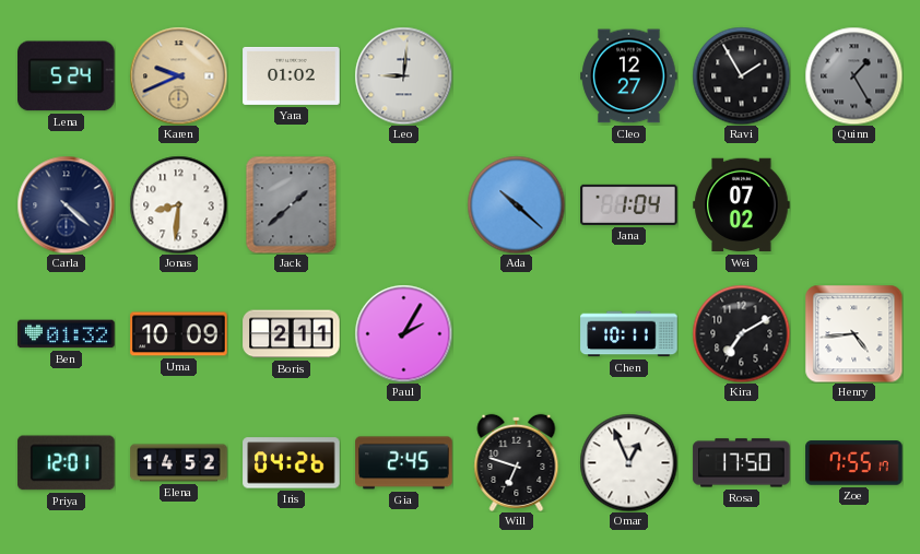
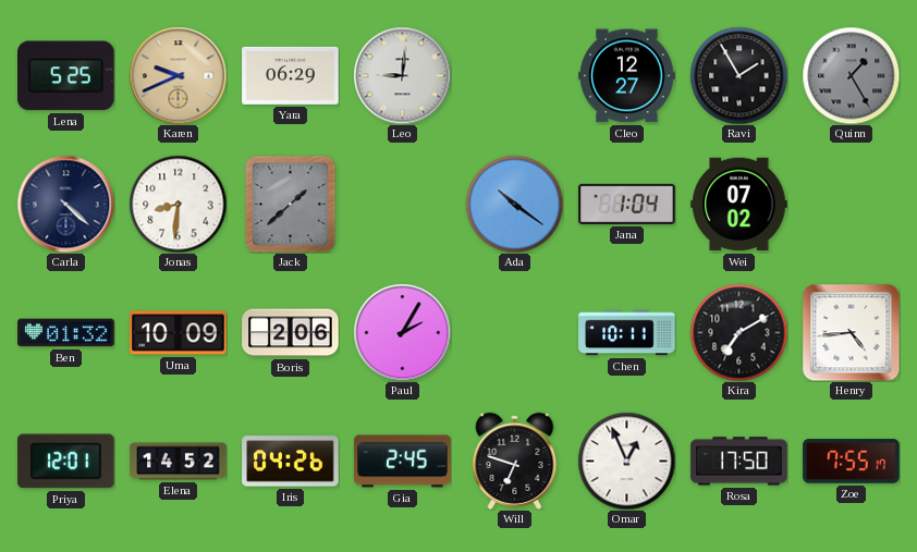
Lena: 5:24 -> 5:25
Yara: 01:02 -> 06:29
Ada: 10:22 -> 10:21
Boris: 2:11 -> 2:06
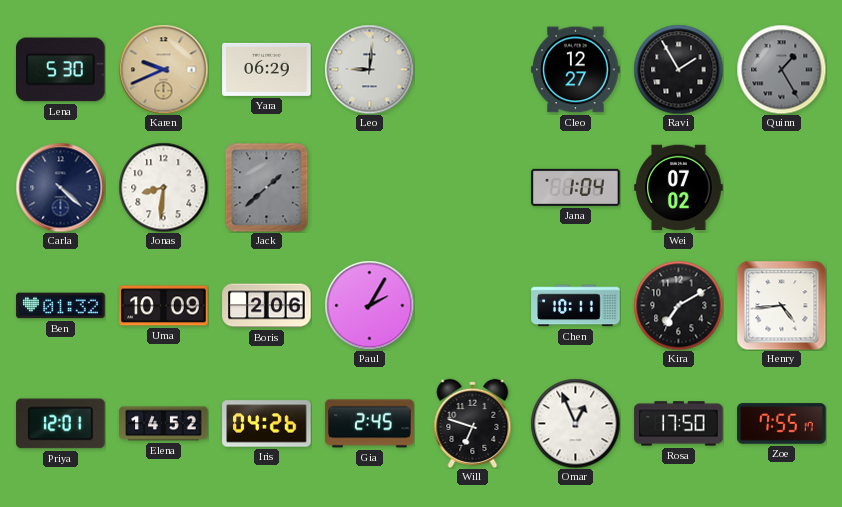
Lena: 5:25 -> 5:30
Ada: 10:21 -> none
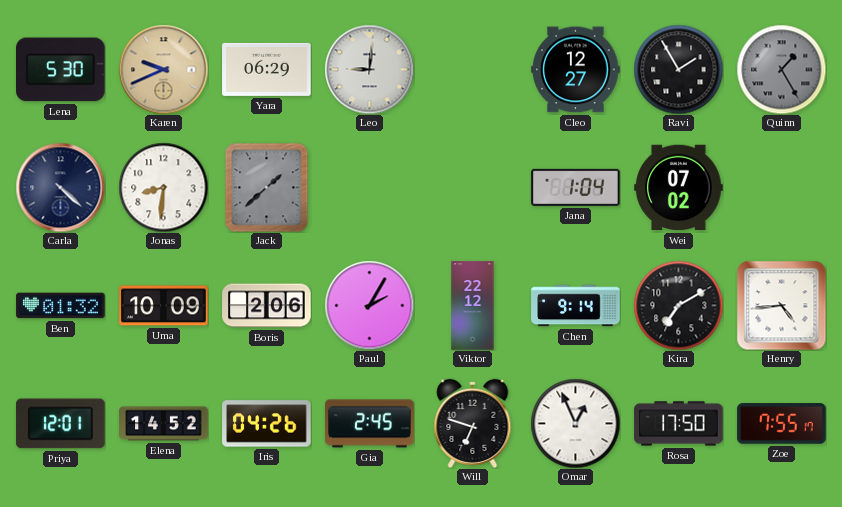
Viktor: none -> 22:12
Chen: 10:11 -> 9:14
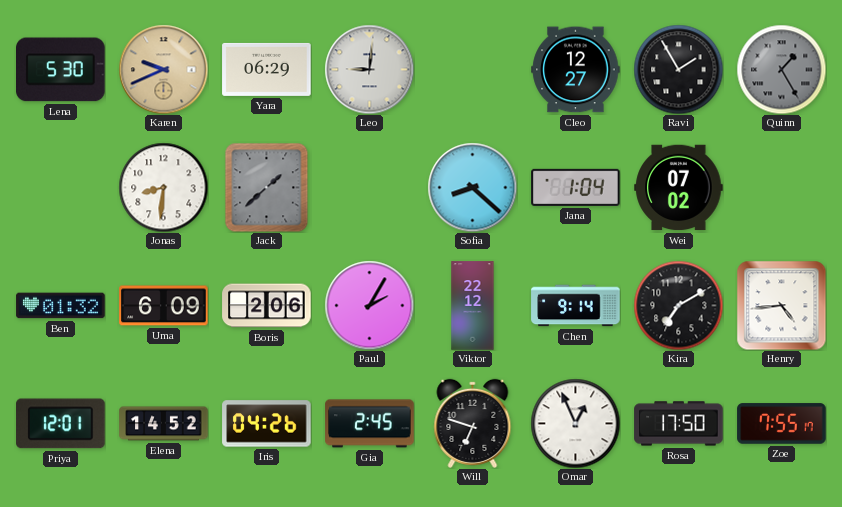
Carla: 4:22 -> none
Sofia: none -> 8:22
Uma: 10:09 -> 6:09
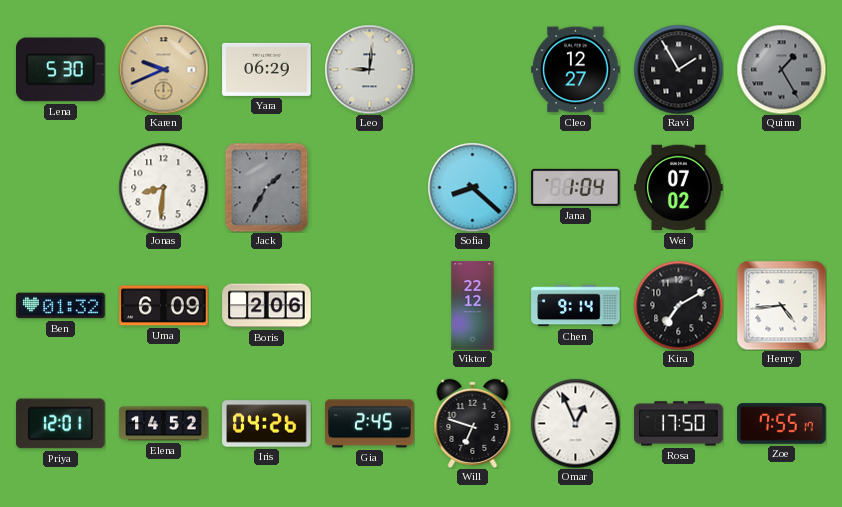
Jack: 1:38 -> 1:35
Paul: 2:05 -> none
